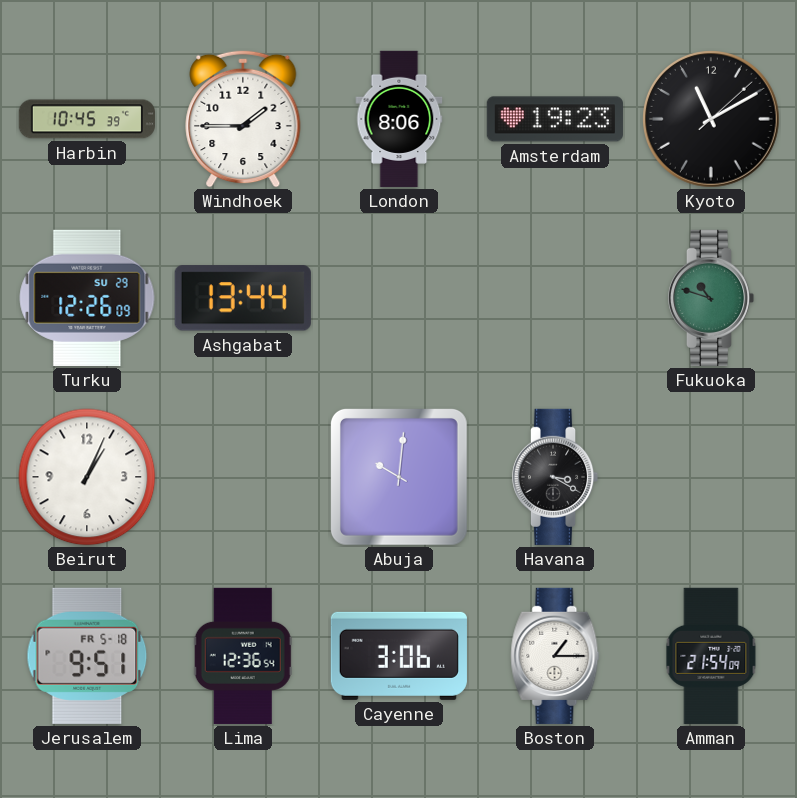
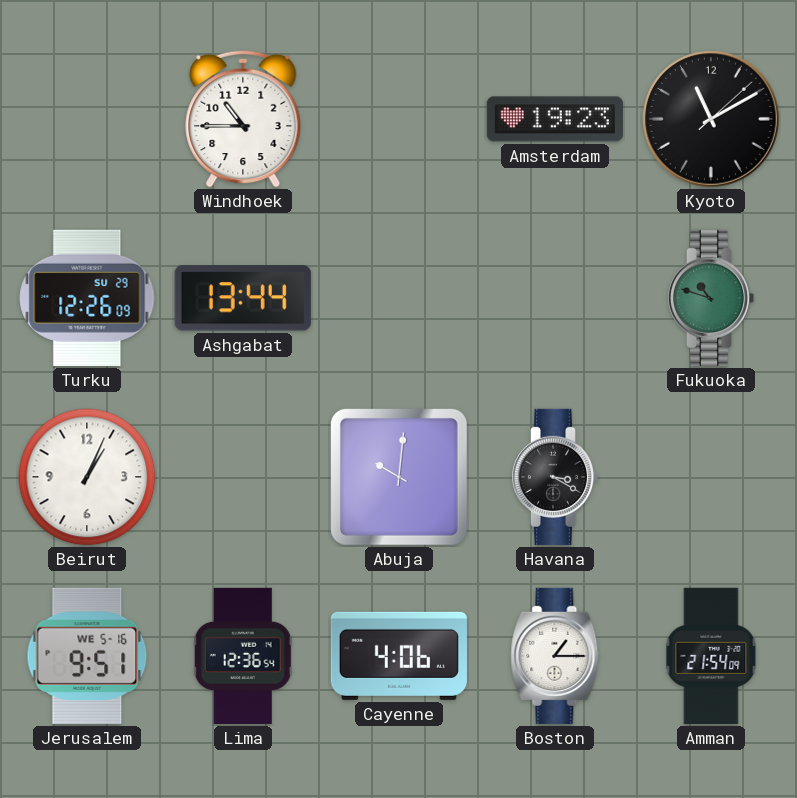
Harbin: 10:45 -> none
Windhoek: 1:45 -> 10:45
London: 8:06 -> none
Jerusalem date: FR 5-18 -> WE 5-16
Cayenne: 3:06 -> 4:06
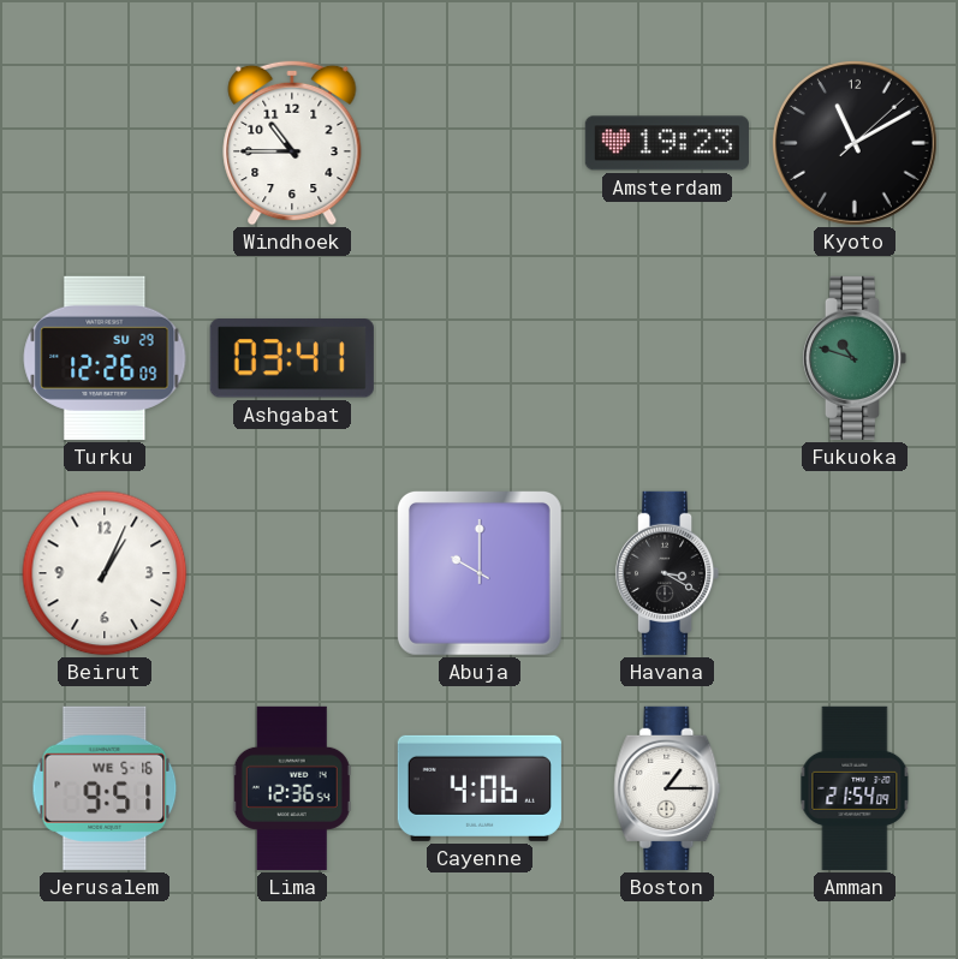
Ashgabat: 13:44 -> 03:41
Abuja: 10:01 -> 10:00
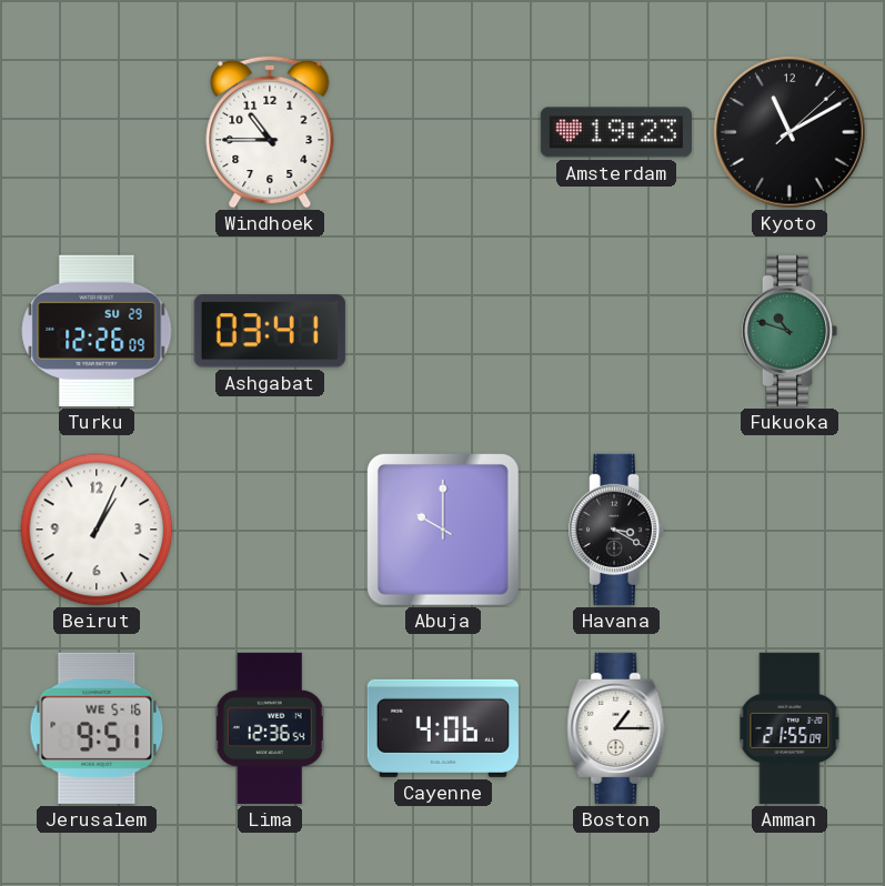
Amman: 21:54 -> 21:55
